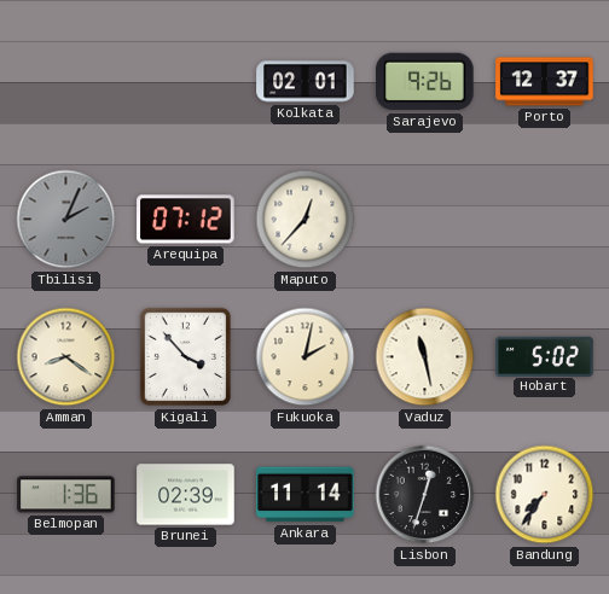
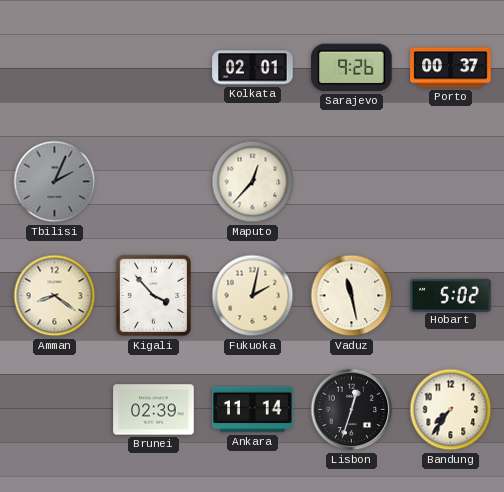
Porto: 12:37 -> 00:37
Arequipa: 07:12 -> none
Belmopan: 1:36 -> none
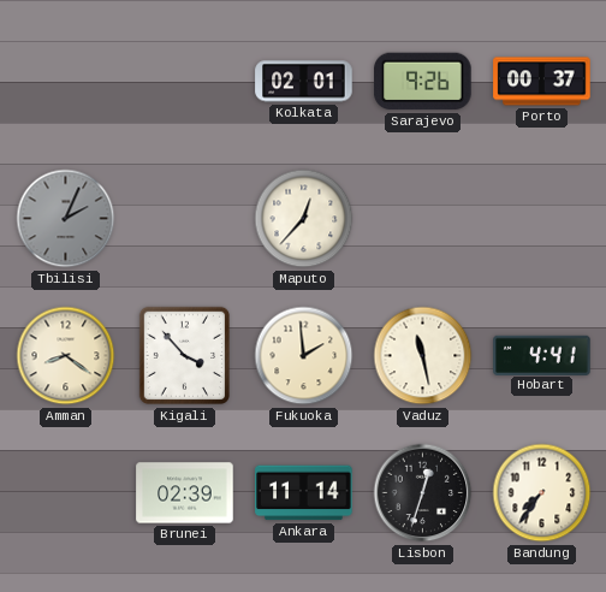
Fukuoka: 2:02 -> 1:59
Hobart: 5:02 -> 4:41
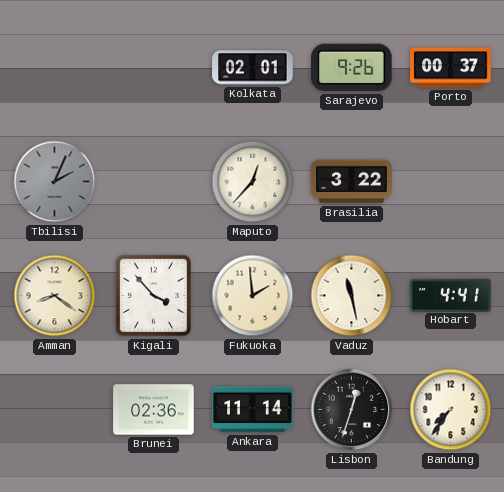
Brasilia: none -> 3:22
Brunei: 02:39 -> 02:36
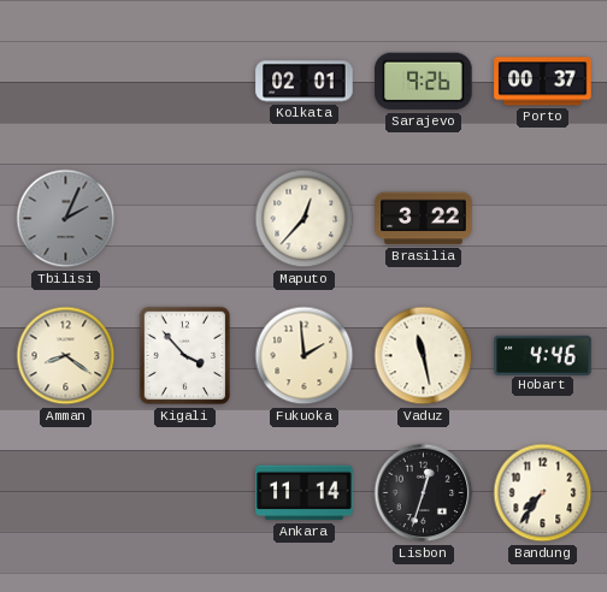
Hobart: 4:41 -> 4:46
Brunei: 02:36 -> none
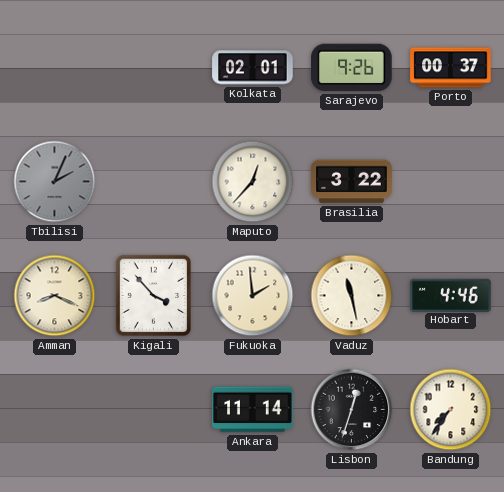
Amman: 8:21 -> 8:19
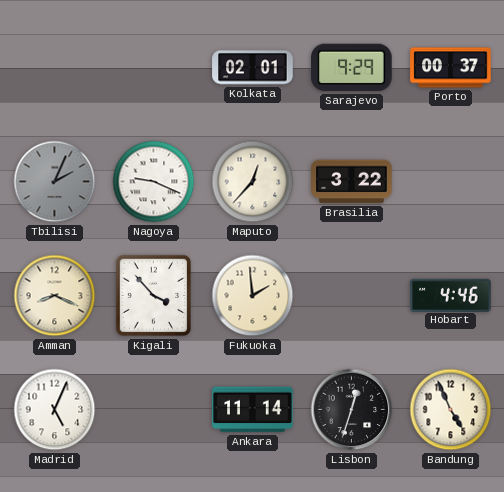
Sarajevo: 9:26 -> 9:29
Nagoya: none -> 9:19
Vaduz: 11:28 -> none
Madrid: none -> 5:04
Bandung: 7:36 -> 4:56
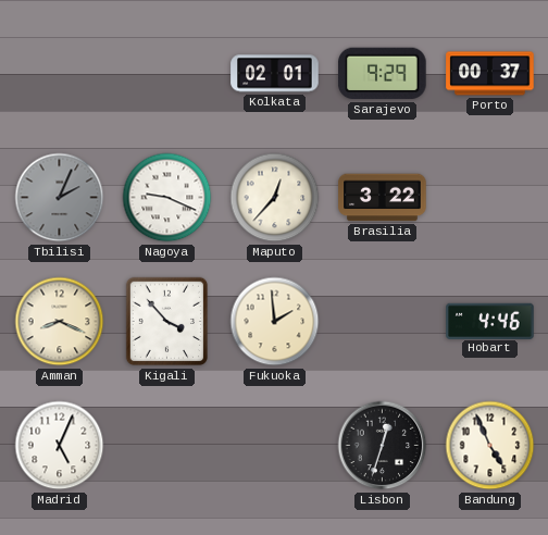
Ankara: 11:14 -> none
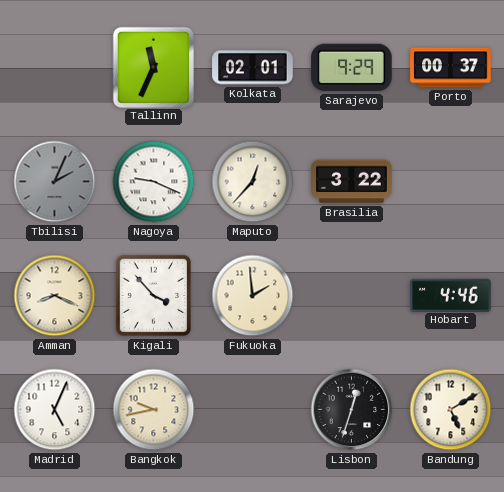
Tallinn: none -> 11:34
Bangkok: none -> 9:43
Bandung: 4:56 -> 5:10
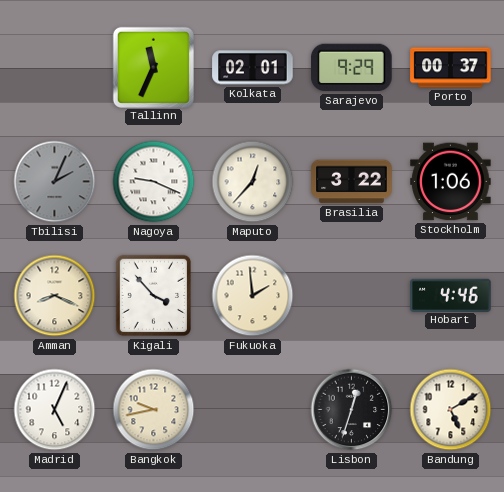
Stockholm: none -> 1:06
